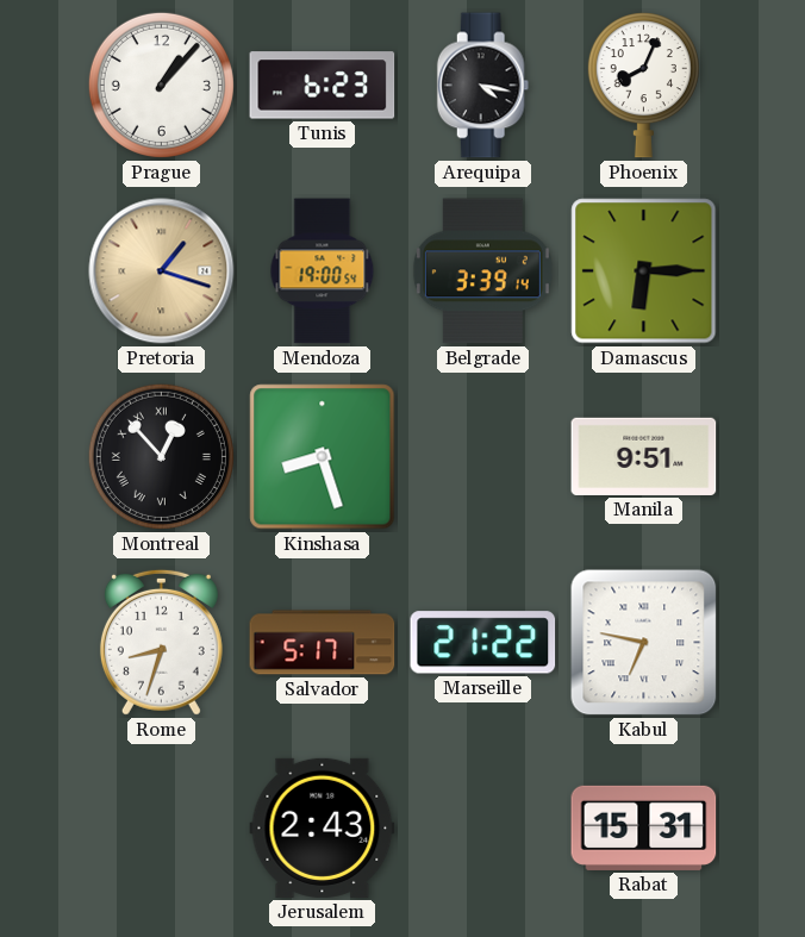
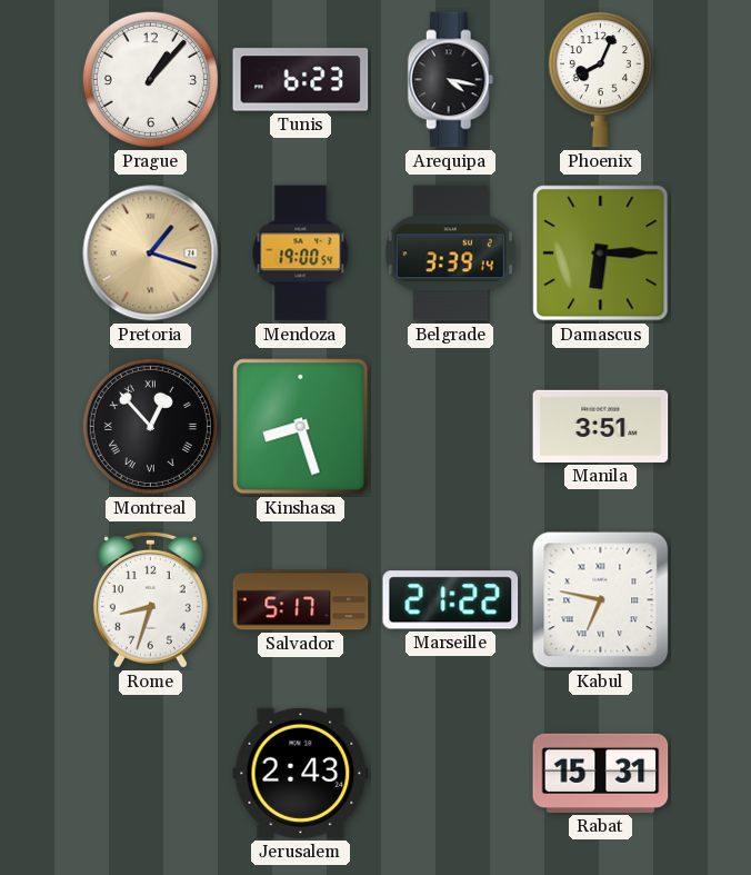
Manila: 9:51 -> 3:51
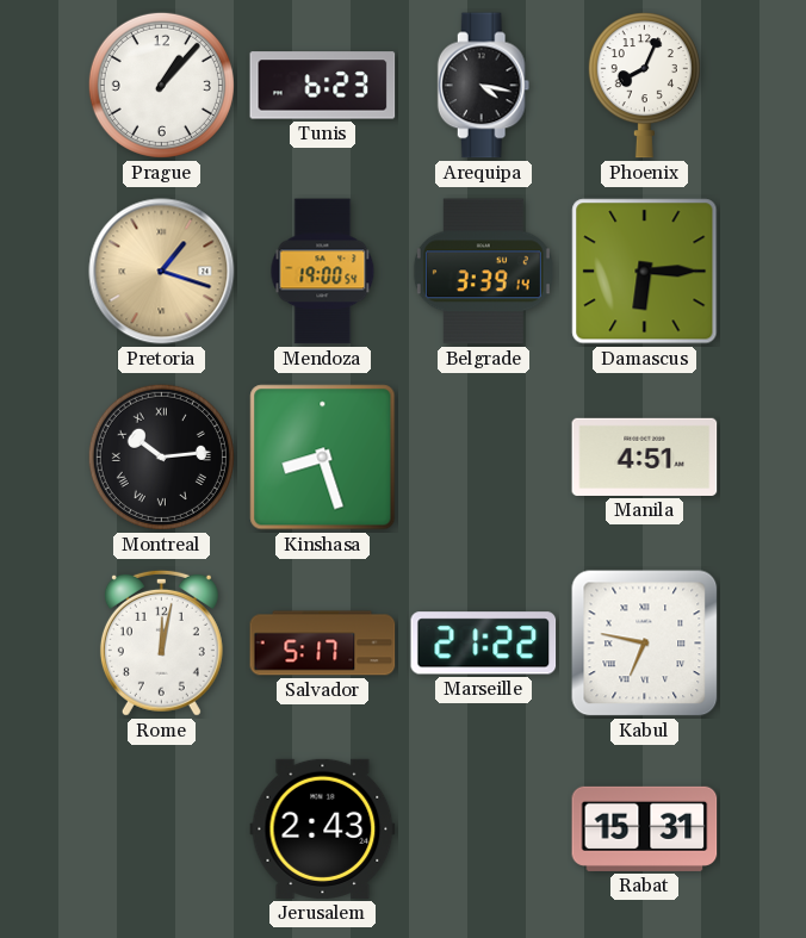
Montreal: 12:53 -> 10:14
Manila: 3:51 -> 4:51
Rome: 8:33 -> 12:02
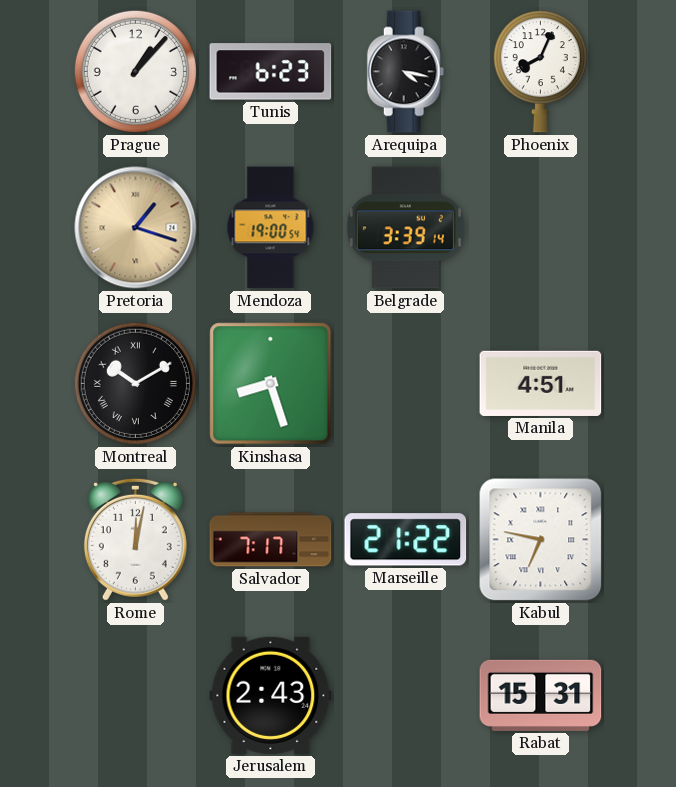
Damascus: 6:15 -> none
Montreal: 10:14 -> 10:10
Salvador: 5:17 -> 7:17
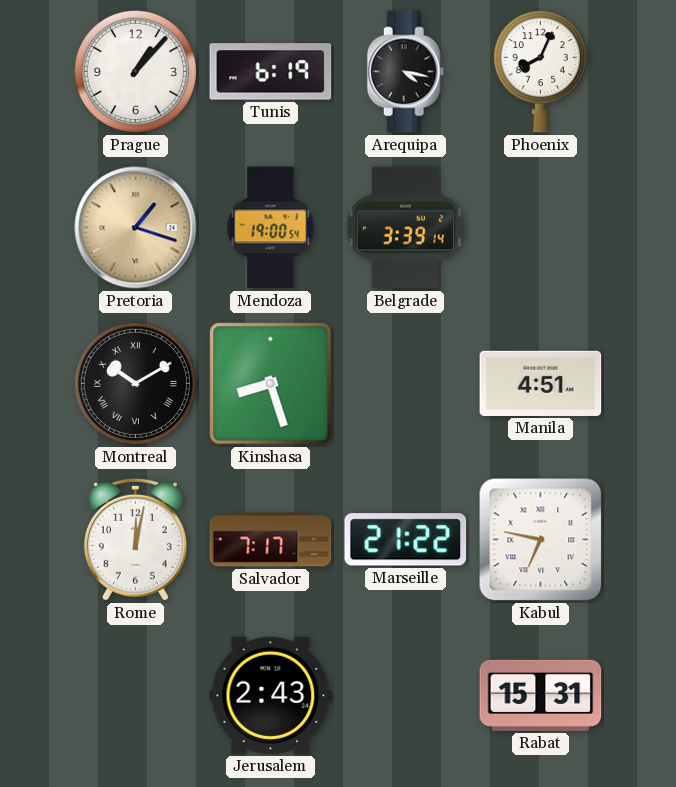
Tunis: 6:23 -> 6:19
